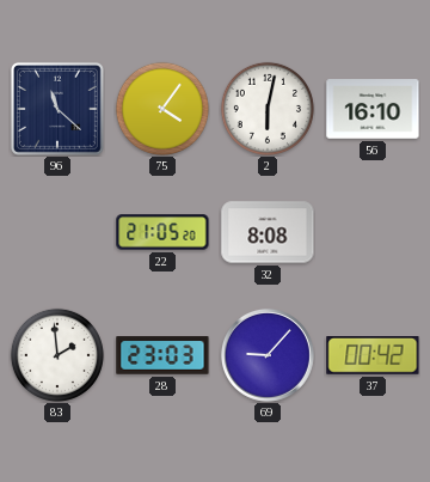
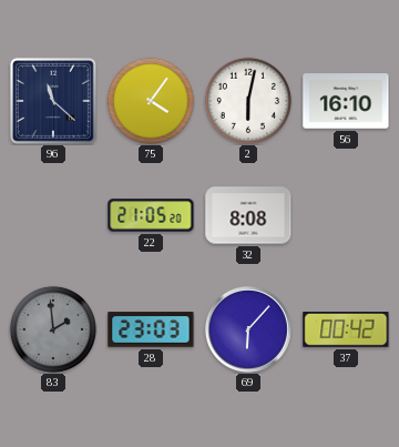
83 dial: white -> grey
69: 9:07 -> 6:07
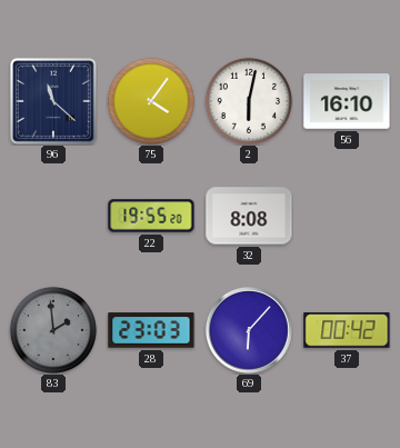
22: 21:05 -> 19:55
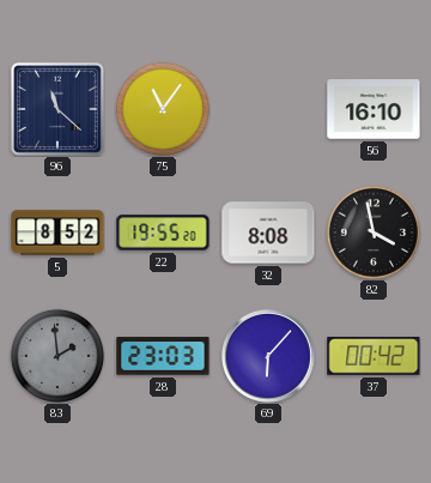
75: 4:06 -> 11:06
2: 6:02 -> none
5: none -> 8:52
82: none -> 3:58
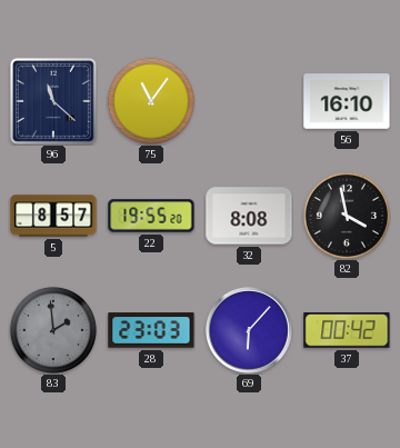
5: 8:52 -> 8:57
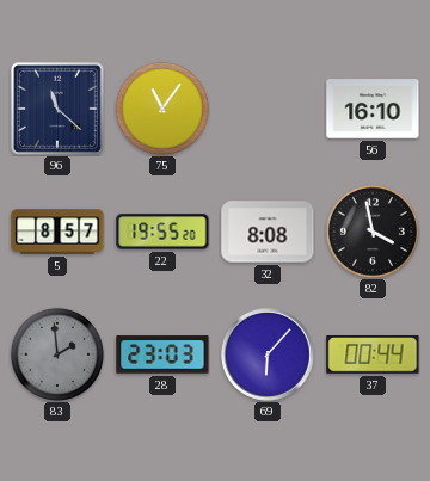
37: 00:42 -> 00:44
